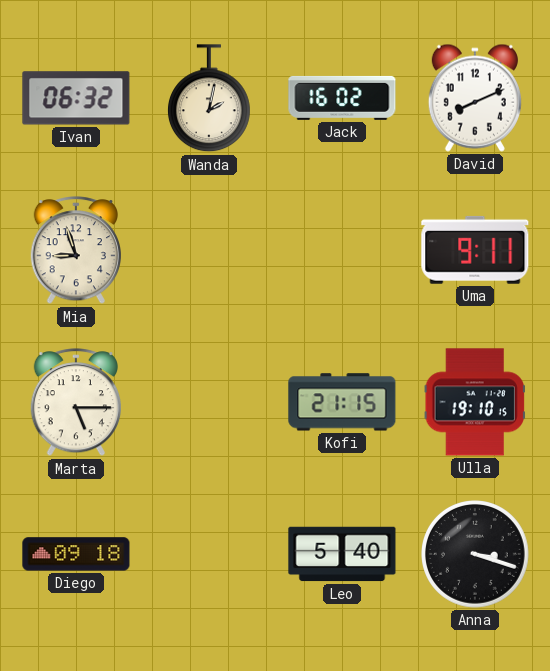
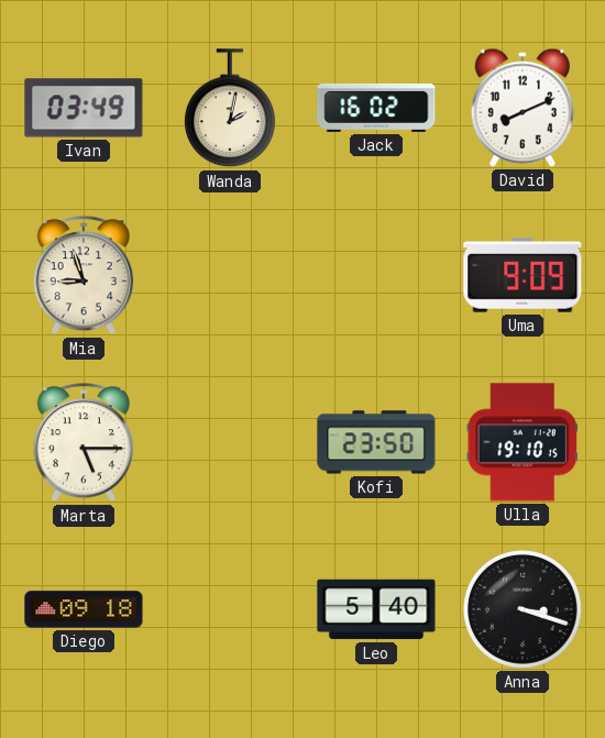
Ivan: 06:32 -> 03:49
Uma: 9:11 -> 9:09
Kofi: 21:15 -> 23:50
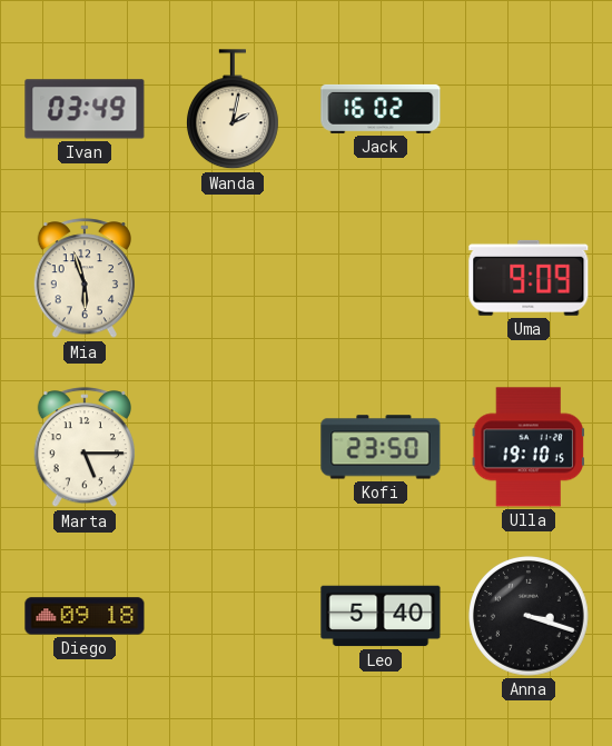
David: 8:11 -> none
Mia: 8:57 -> 5:57
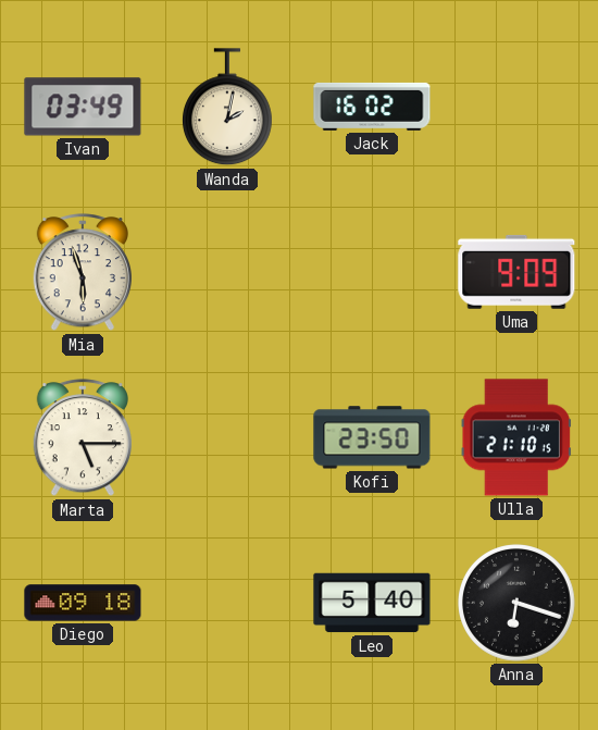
Ulla: 19:10 -> 21:10
Anna: 3:18 -> 6:18
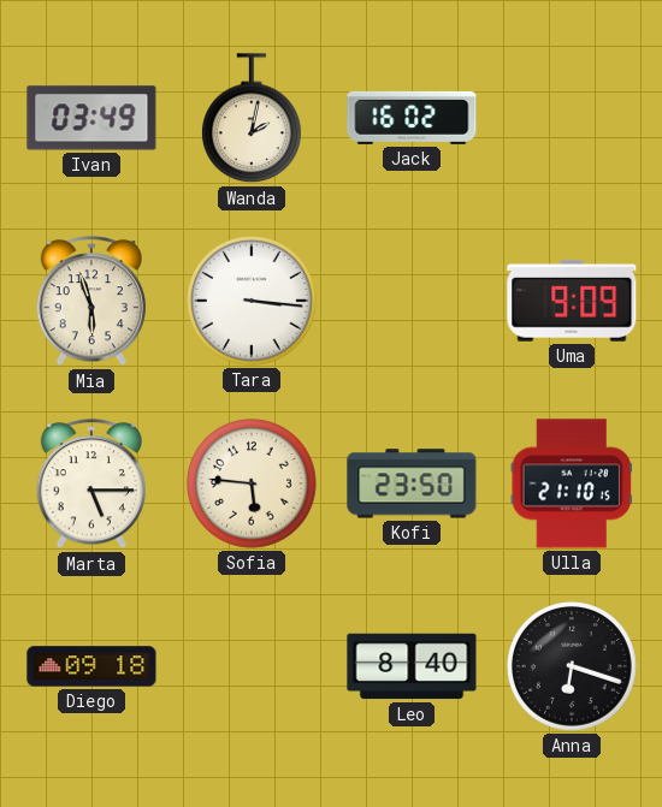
Tara: none -> 3:16
Sofia: none -> 5:46
Leo: 5:40 -> 8:40
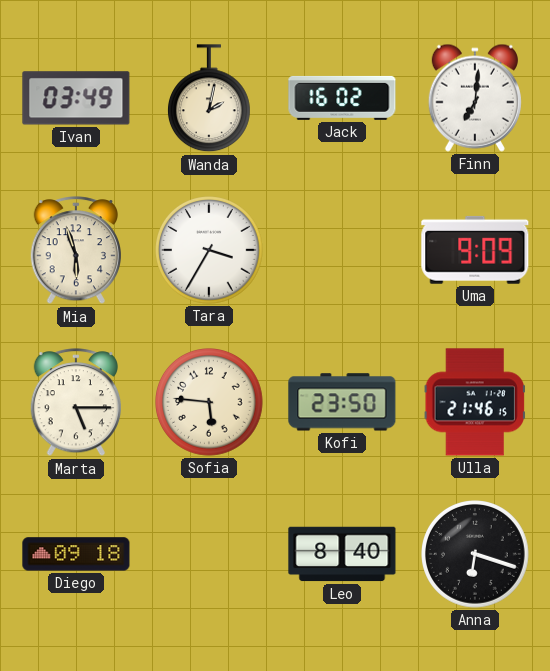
Finn: none -> 7:01
Tara: 3:16 -> 3:35
Ulla: 21:10 -> 21:46
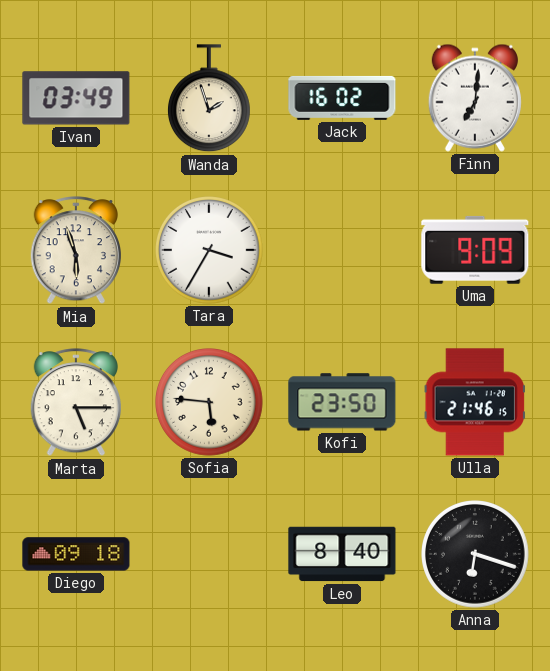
Wanda: 2:02 -> 1:57
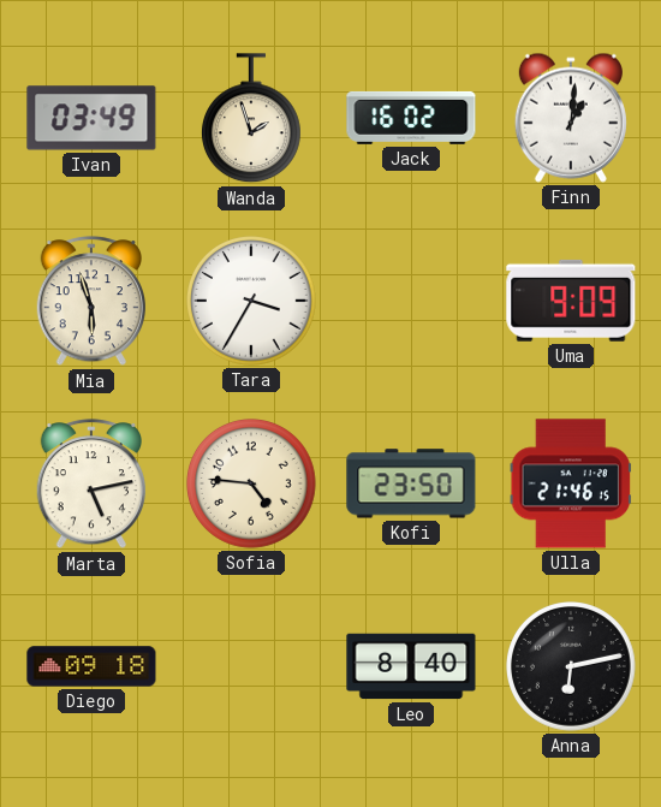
Finn: 7:01 -> 1:01
Marta: 5:15 -> 5:13
Sofia: 5:46 -> 4:46
Anna: 6:18 -> 6:13
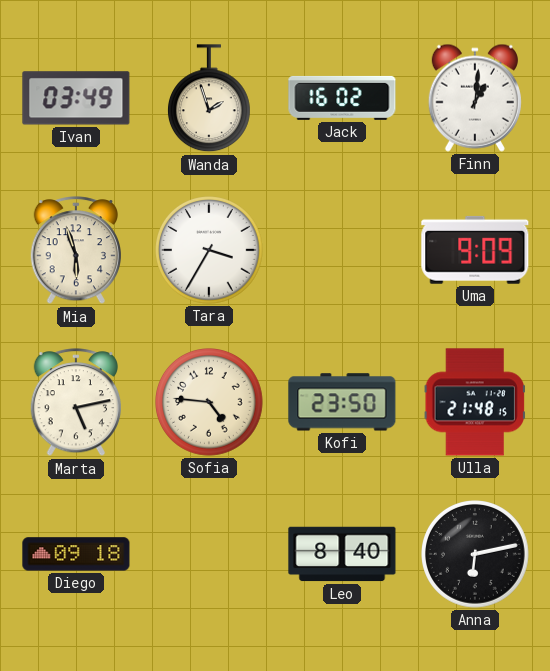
Ulla: 21:46 -> 21:48
